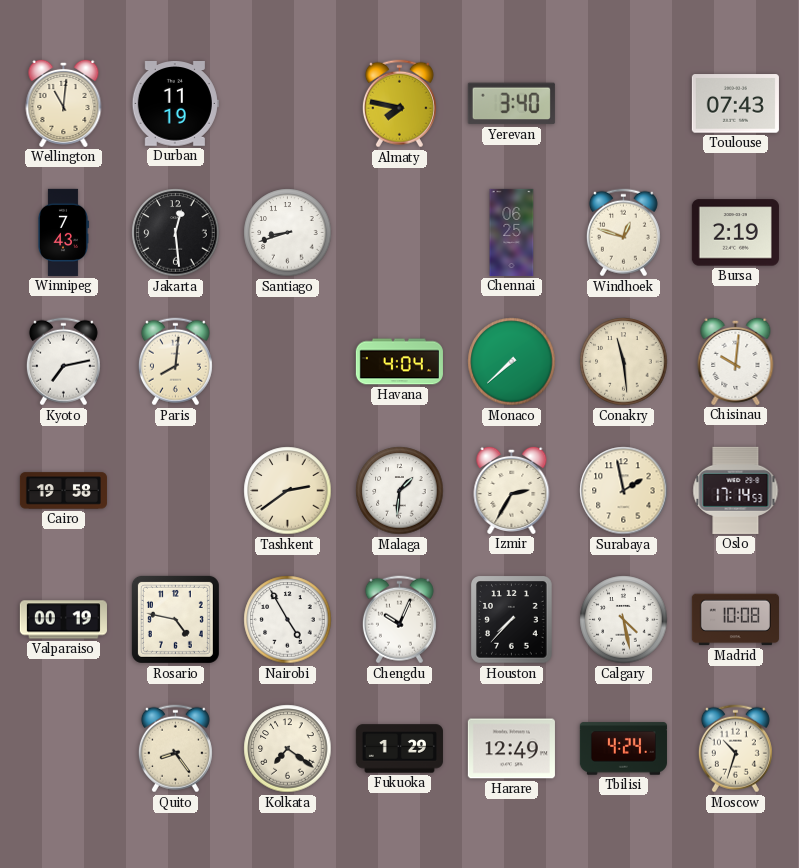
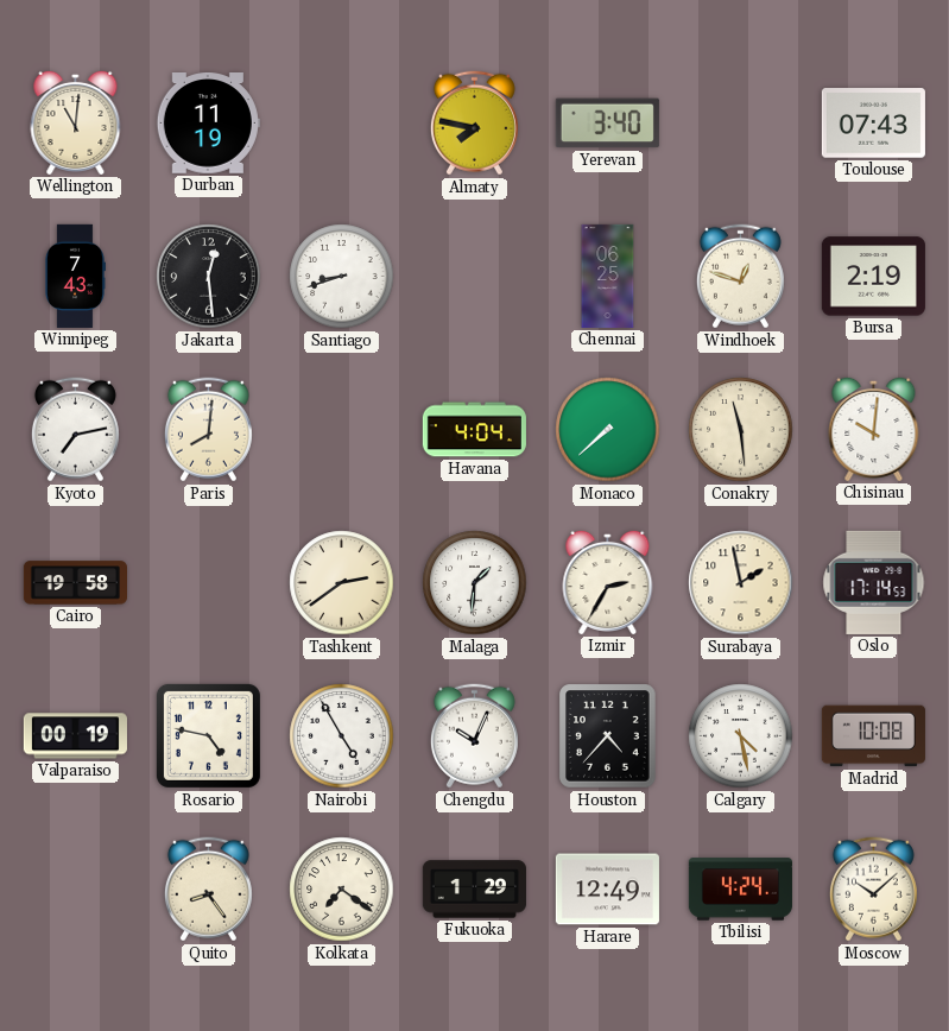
Houston: 7:37 -> 4:37
Moscow: 10:33 -> 10:08
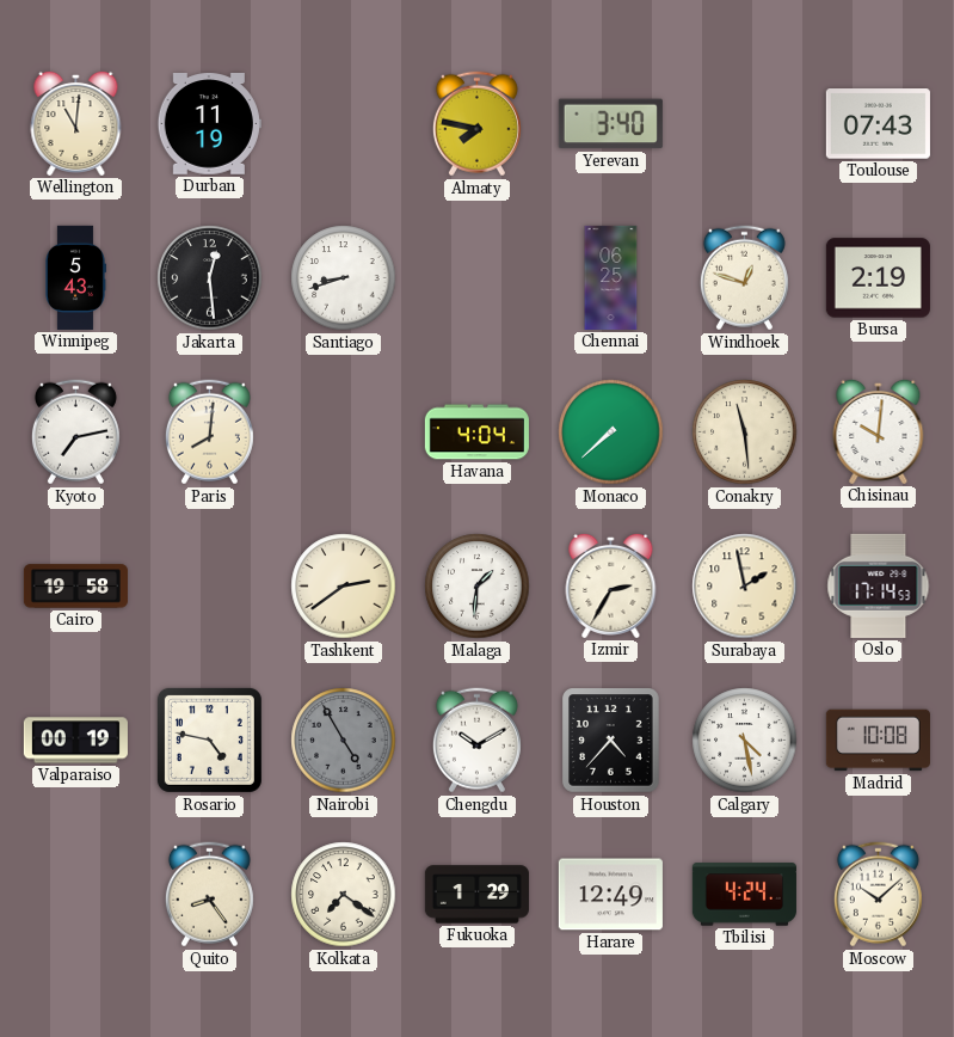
Winnipeg: 7:43 -> 5:43
Nairobi dial: white -> grey
Chengdu: 10:04 -> 10:10
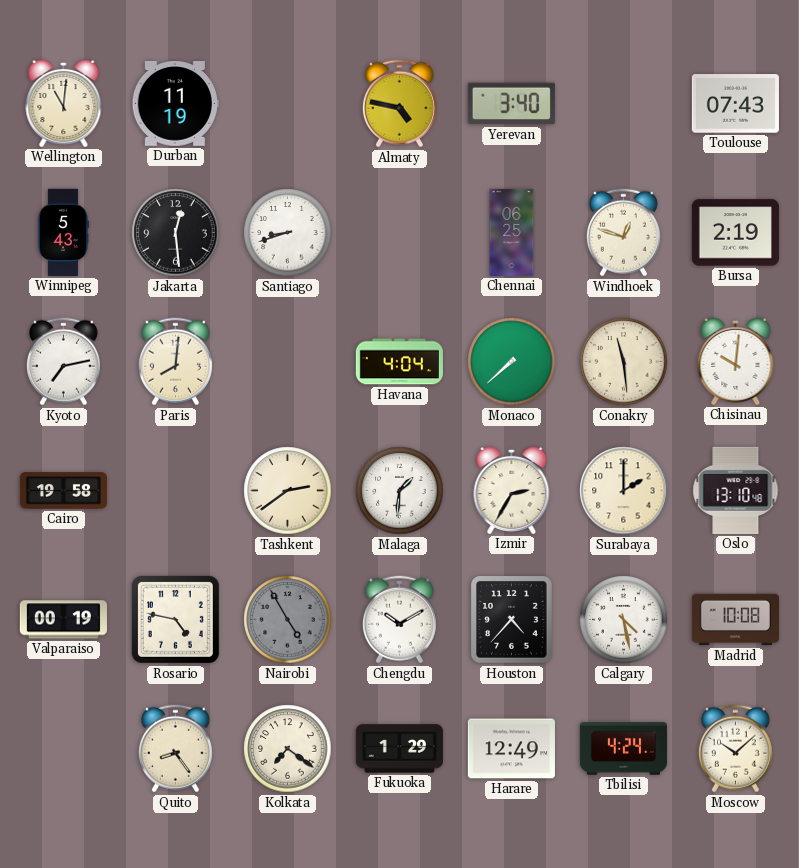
Almaty: 7:47 -> 4:47
Surabaya: 1:58 -> 2:00
Oslo: 17:14 -> 13:10
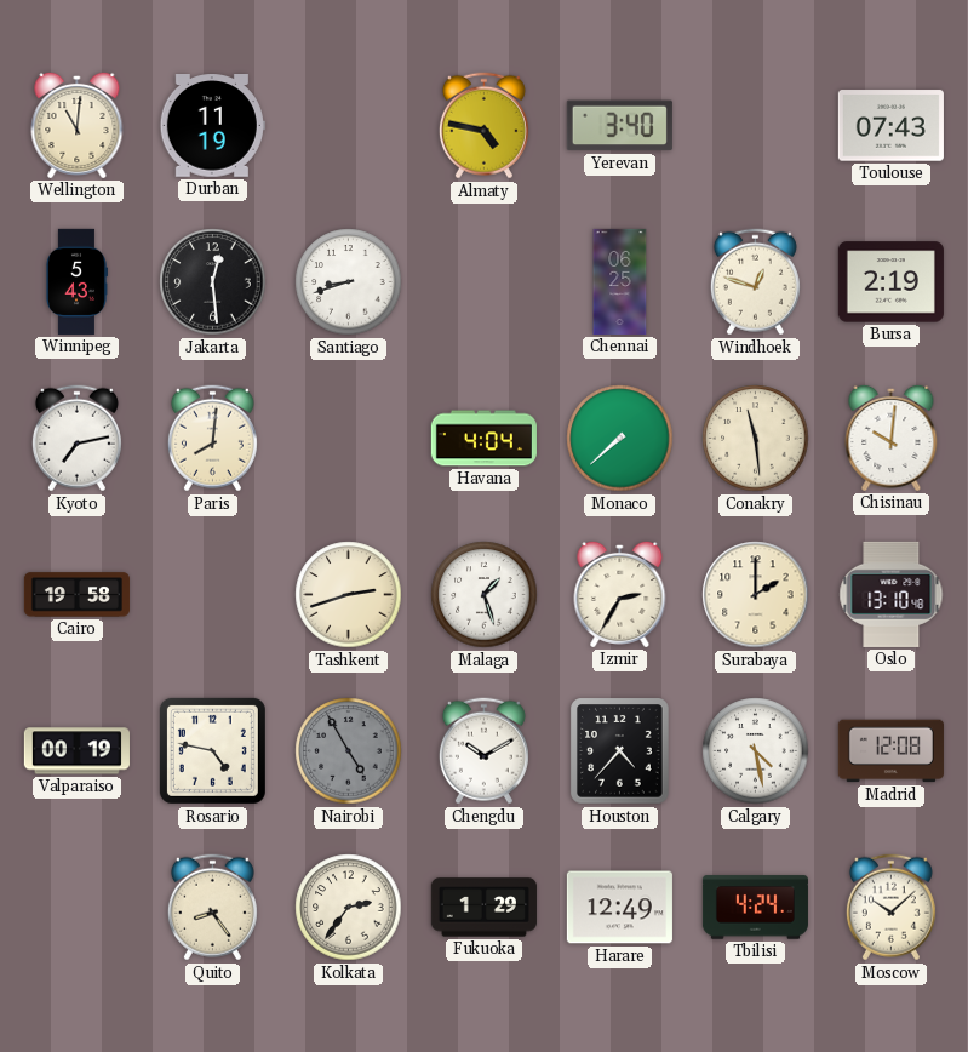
Tashkent: 2:39 -> 2:42
Malaga: 1:31 -> 1:27
Madrid: 10:08 -> 12:08
Kolkata: 7:21 -> 2:36
